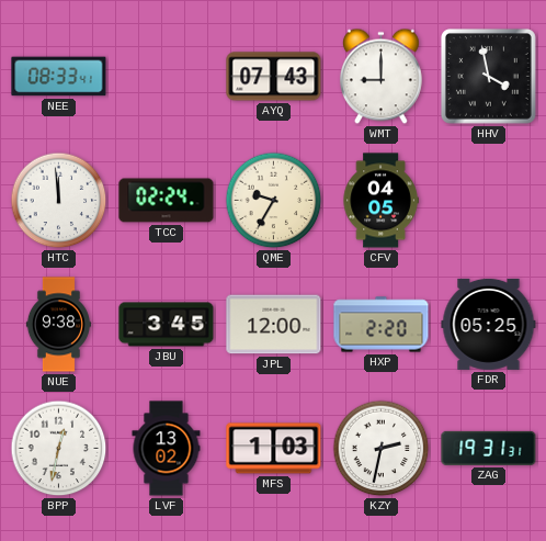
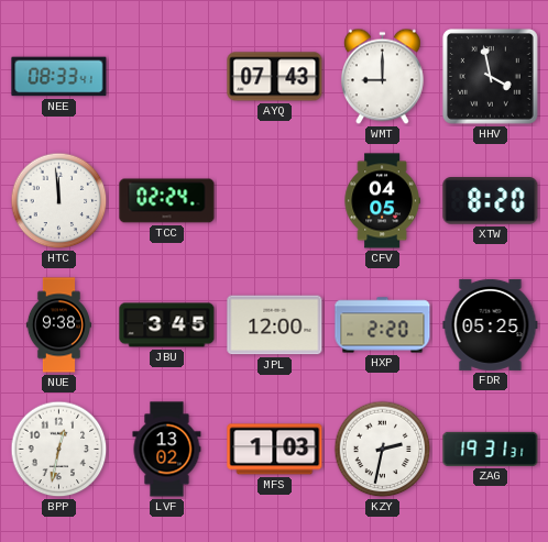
QME: 9:35 -> none
XTW: none -> 8:20
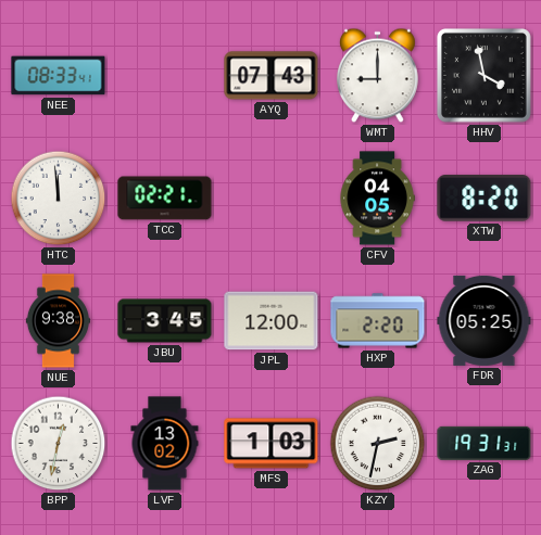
TCC: 02:24 -> 02:21
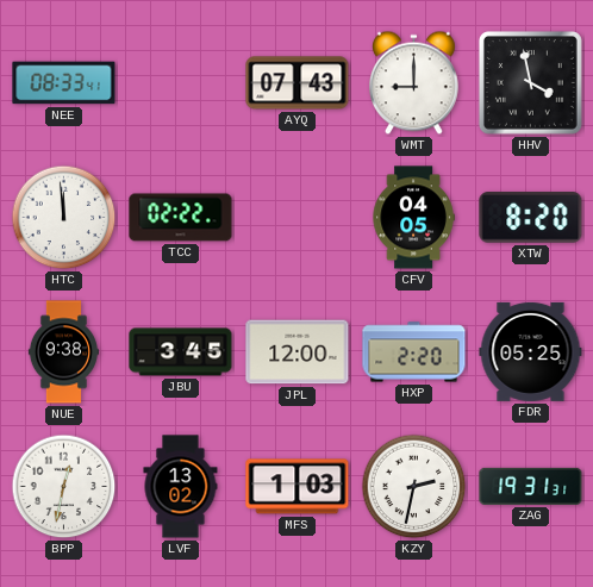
TCC: 02:21 -> 02:22
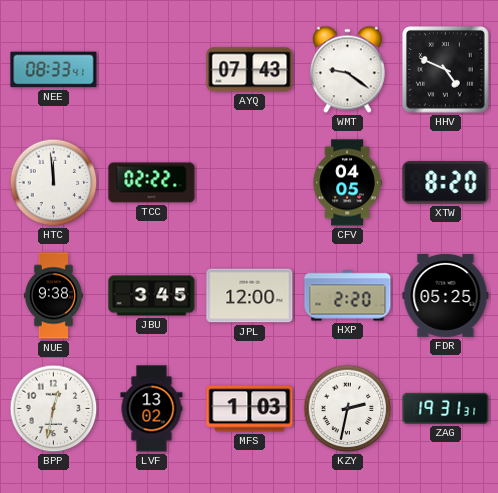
WMT: 9:00 -> 9:21
HHV: 3:58 -> 4:49
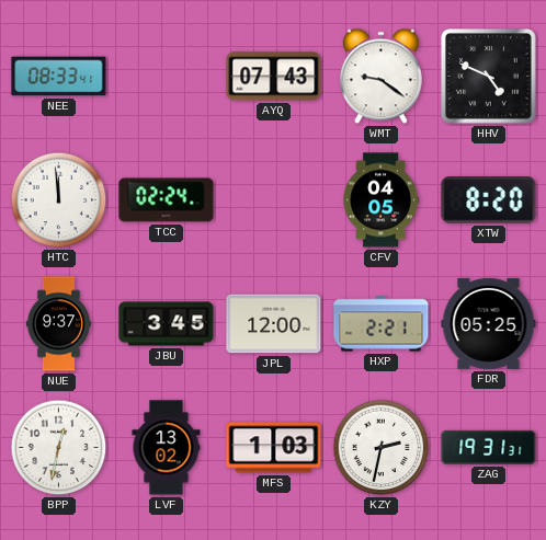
TCC: 02:22 -> 02:24
NUE: 9:38 -> 9:37
HXP: 2:20 -> 2:21
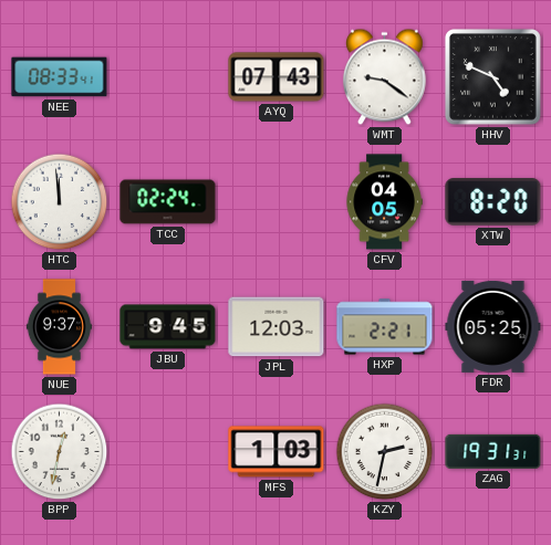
JBU: 3:45 -> 9:45
JPL: 12:00 -> 12:03
LVF: 13:02 -> none
